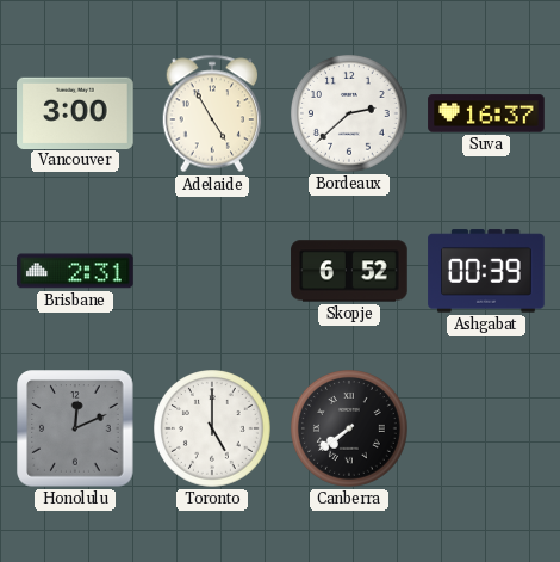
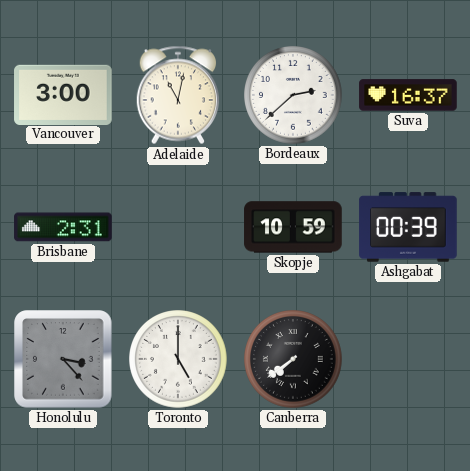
Adelaide: 4:55 -> 11:02
Skopje: 6:52 -> 10:59
Honolulu: 12:11 -> 3:23
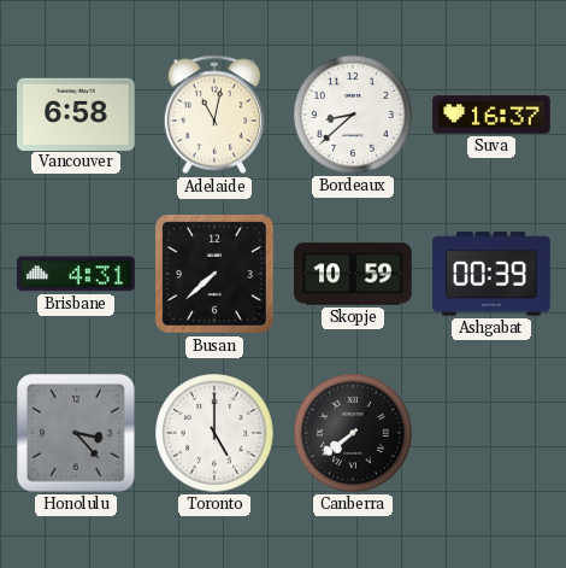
Vancouver: 3:00 -> 6:58
Bordeaux: 2:38 -> 8:38
Brisbane: 2:31 -> 4:31
Busan: none -> 7:38
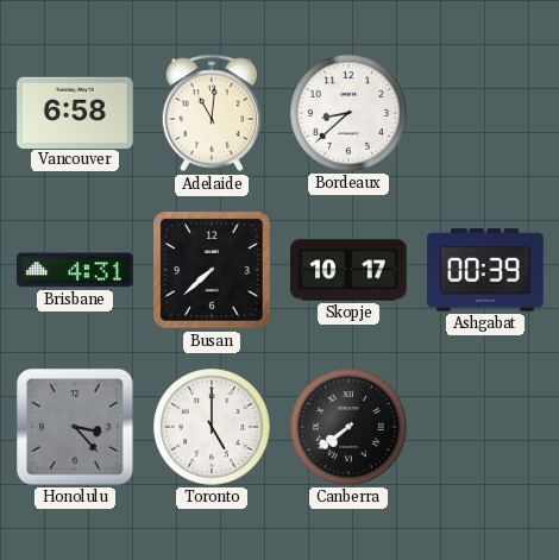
Adelaide: 11:02 -> 11:01
Suva: 16:37 -> none
Skopje: 10:59 -> 10:17
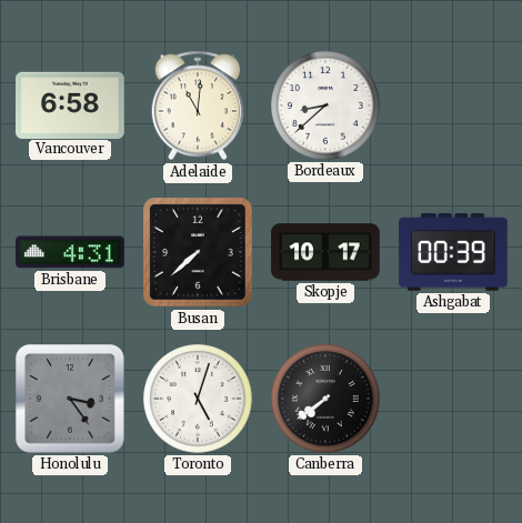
Honolulu: 3:23 -> 3:24
Toronto: 5:00 -> 5:03
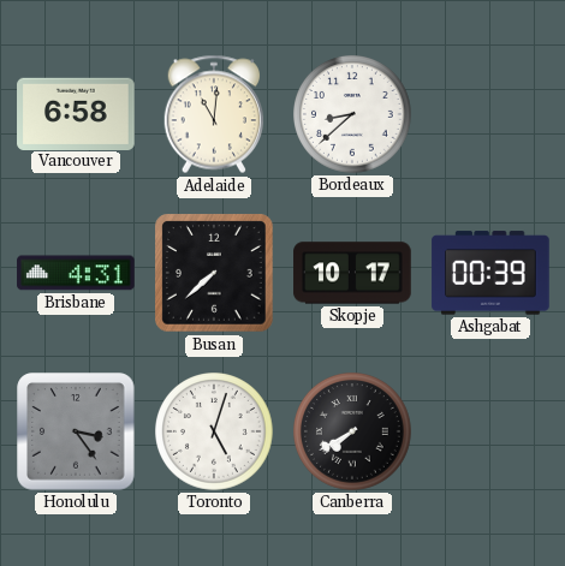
Canberra: 7:39 -> 7:40
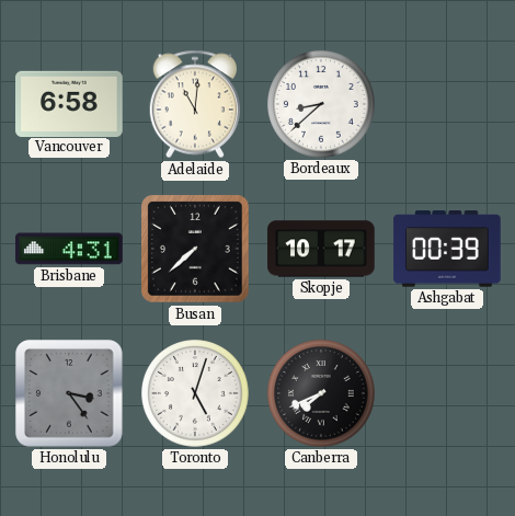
Canberra: 7:40 -> 7:41
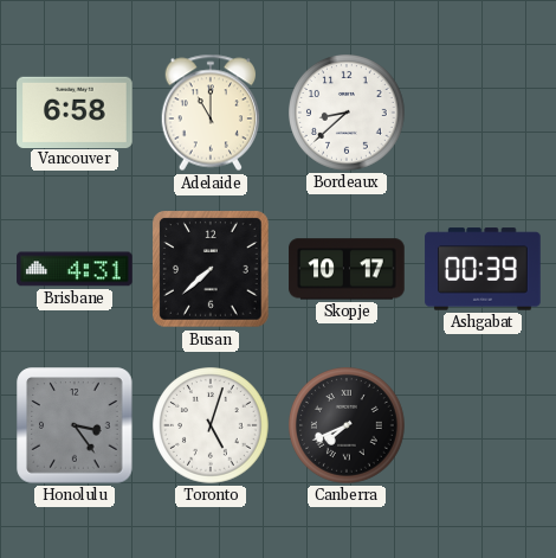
Adelaide: 11:01 -> 11:00
